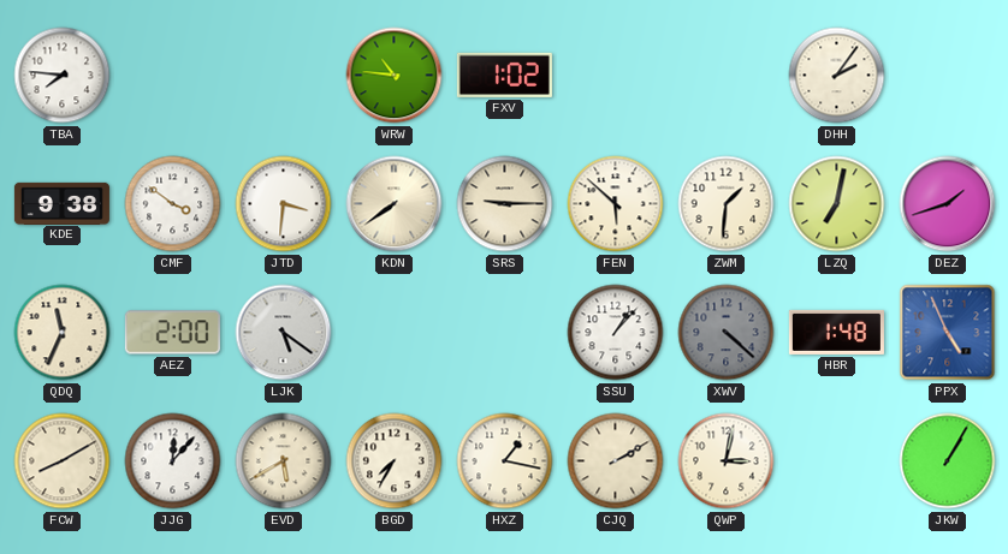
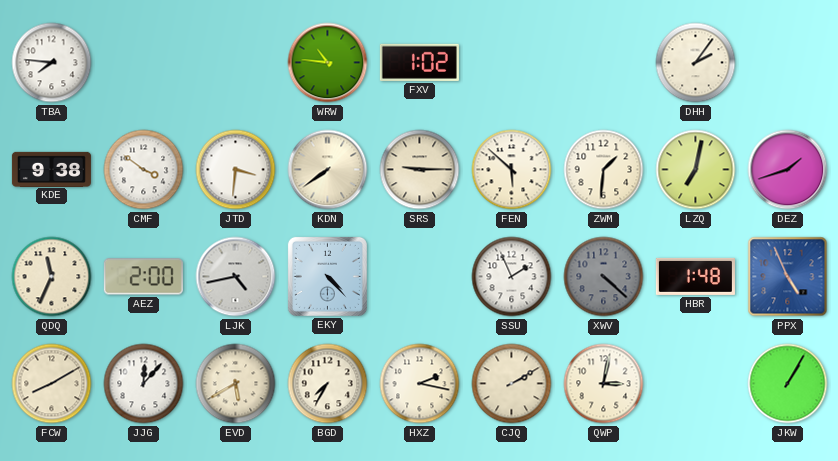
LJK: 5:21 -> 4:43
EKY: none -> 4:23
SSU: 1:07 -> 1:56
HXZ: 1:17 -> 2:17
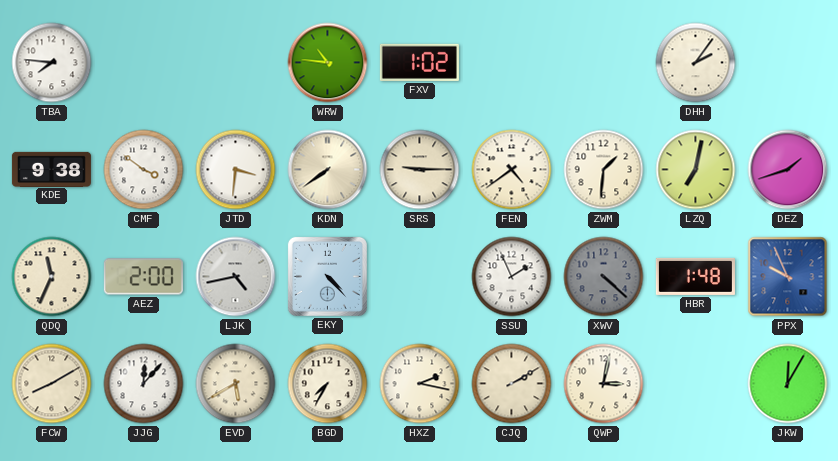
FEN: 5:52 -> 4:39
PPX: 4:56 -> 9:56
JKW: 1:05 -> 12:05
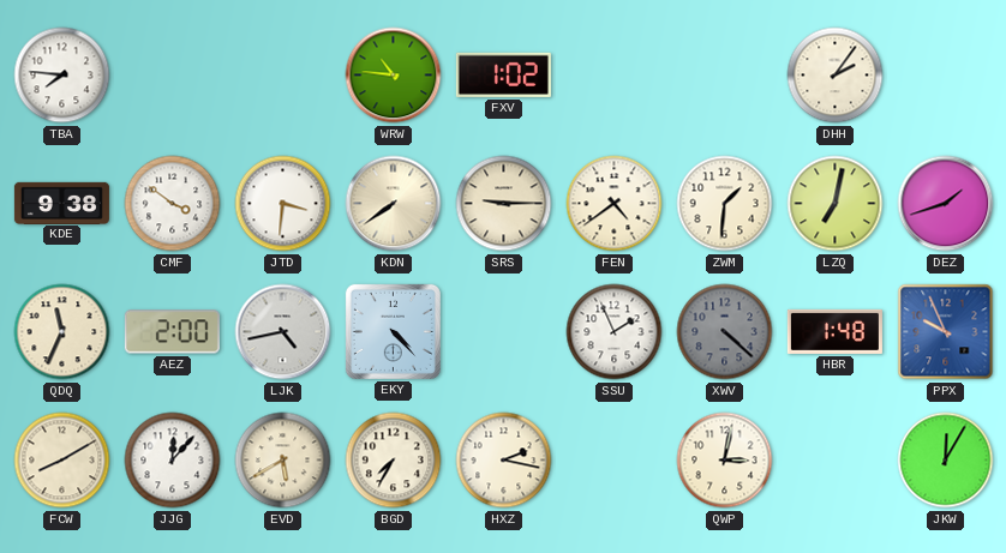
CJQ: 2:10 -> none
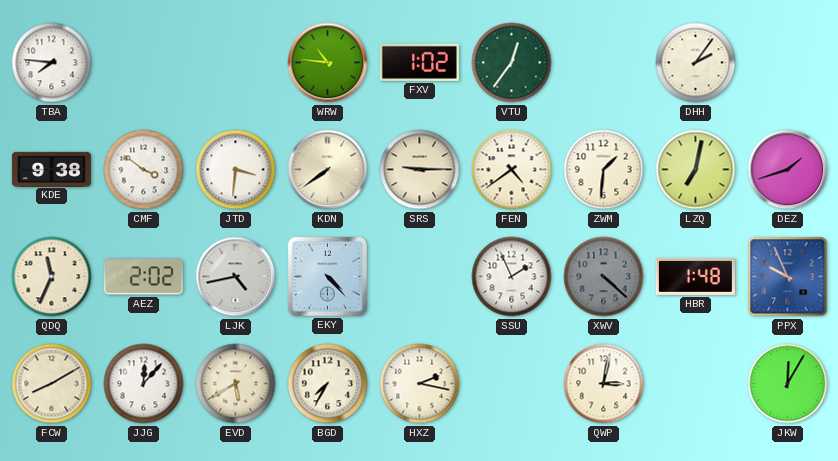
VTU: none -> 12:36
AEZ: 2:00 -> 2:02
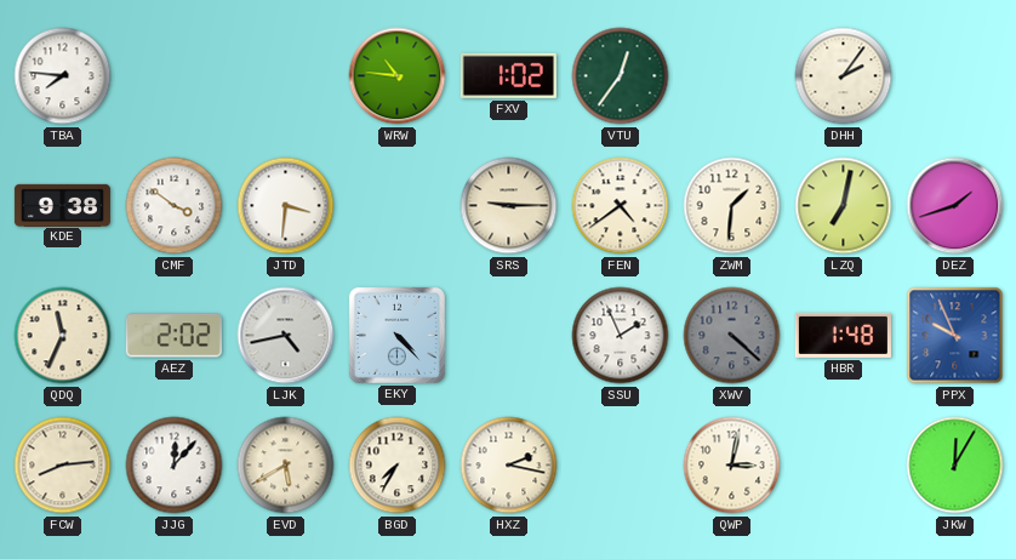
KDN: 7:39 -> none
FCW: 8:10 -> 8:14
